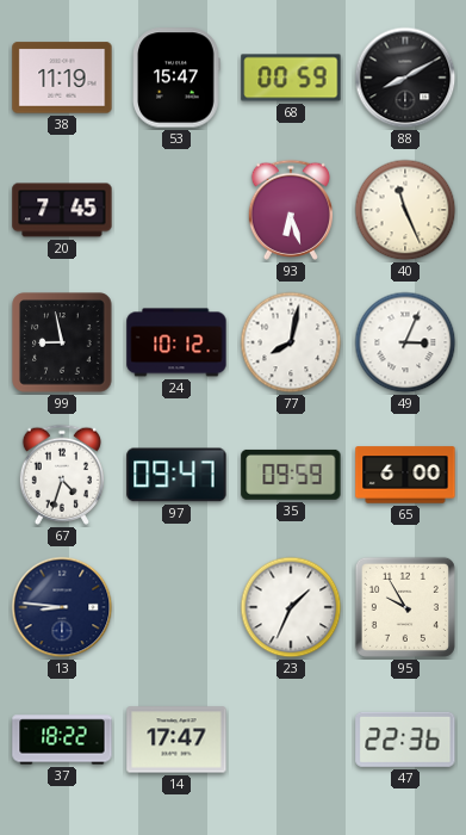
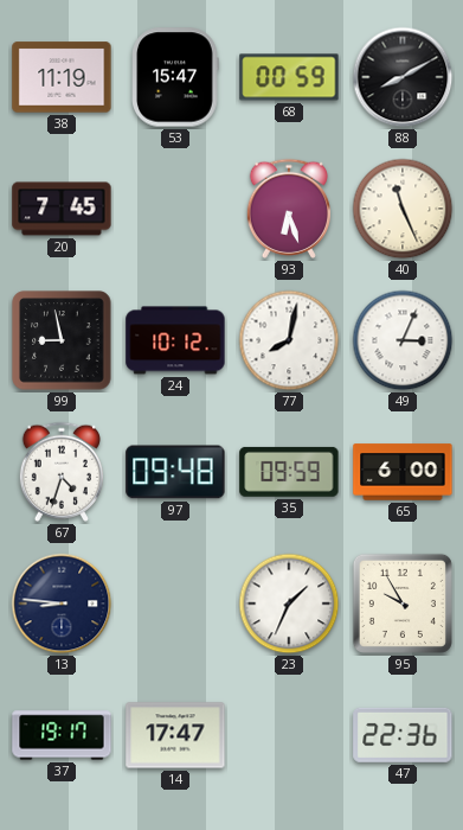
97: 09:47 -> 09:48
37: 18:22 -> 19:17
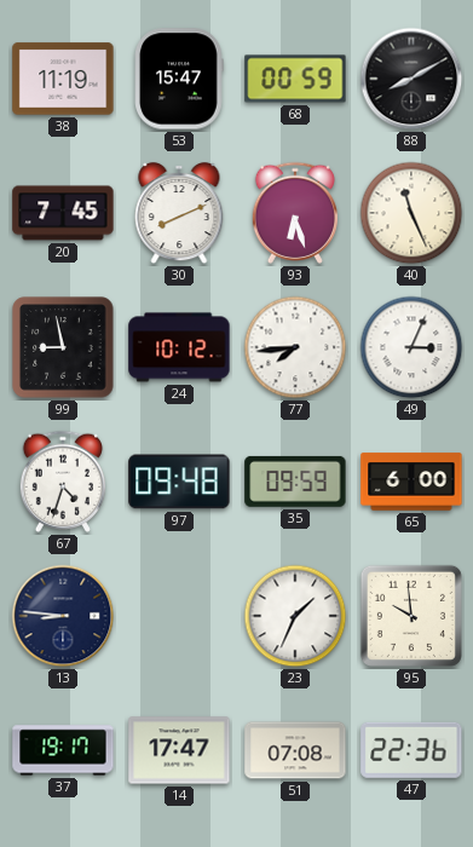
30: none -> 8:11
77: 8:02 -> 7:44
95: 9:55 -> 9:59
51: none -> 07:08
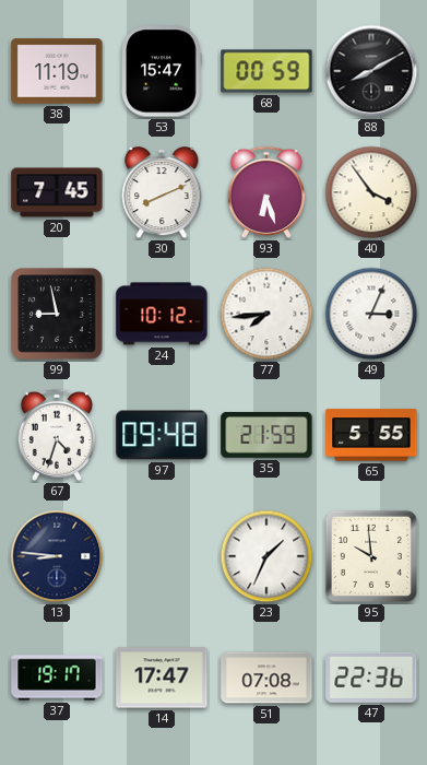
40: 11:26 -> 3:54
35: 09:59 -> 21:59
65: 6:00 -> 5:55
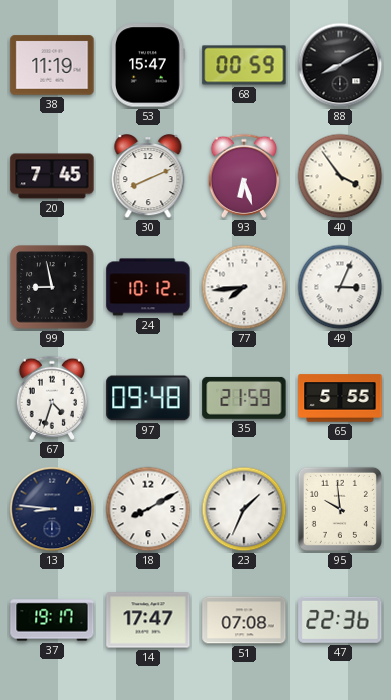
18: none -> 8:10
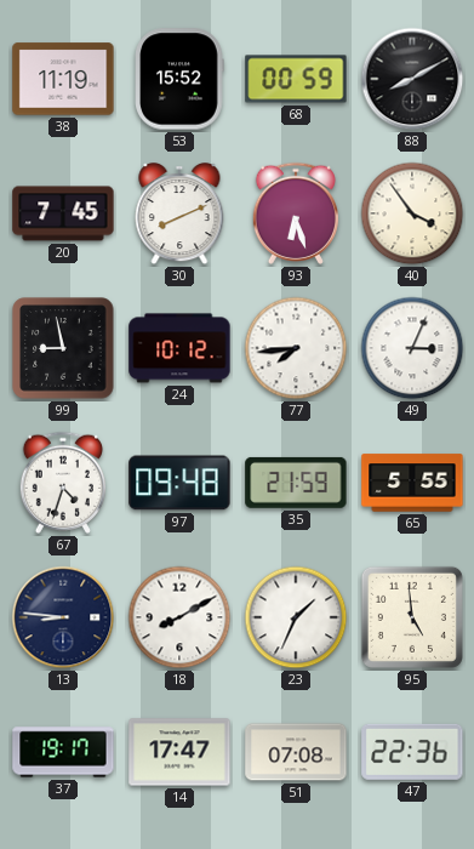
53: 15:47 -> 15:52
95: 9:59 -> 4:59
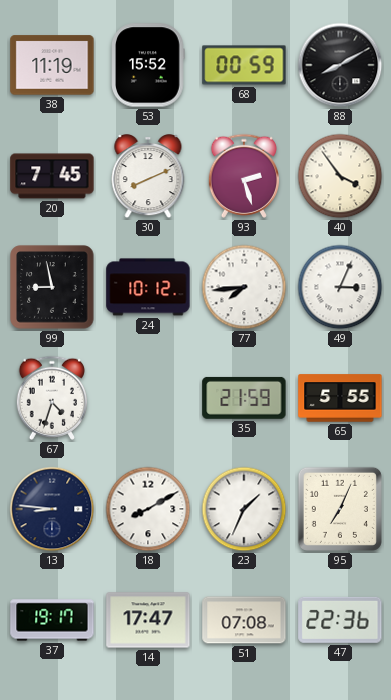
93: 6:27 -> 2:27
97: 09:48 -> none
95: 4:59 -> 7:04
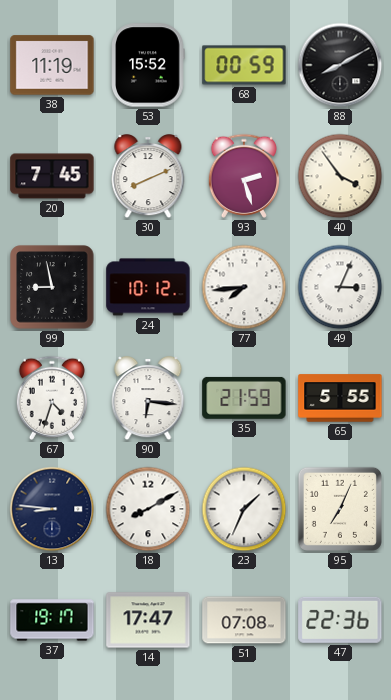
90: none -> 6:16
